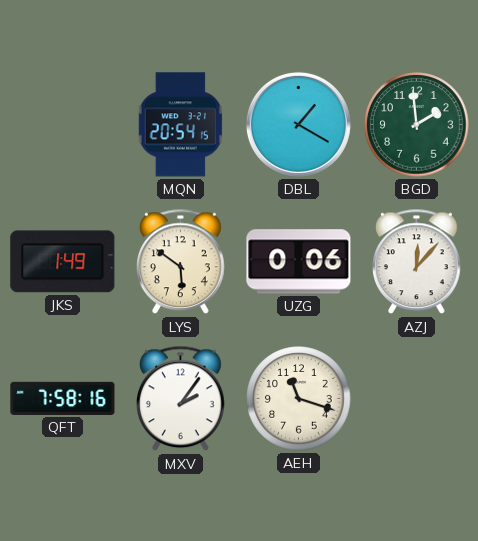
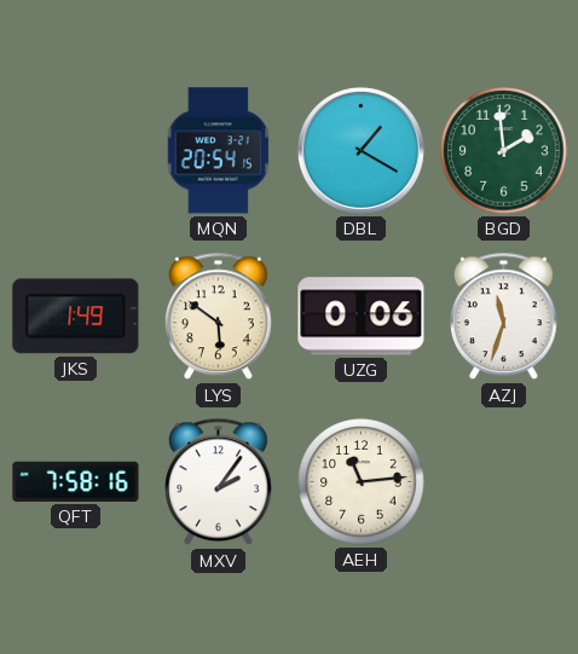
AZJ: 12:07 -> 11:33
AEH: 11:18 -> 11:14
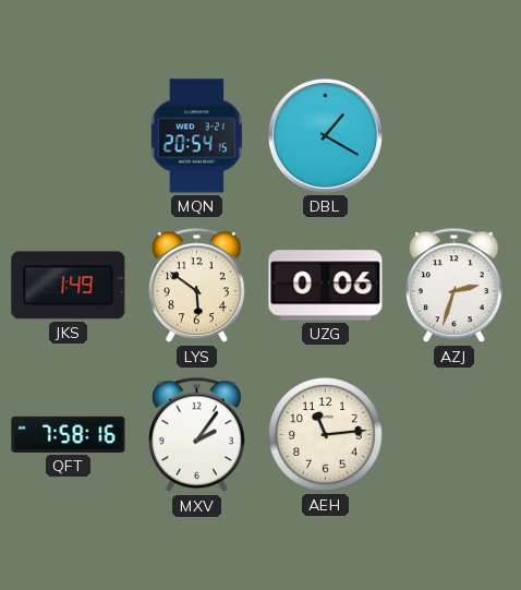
BGD: 1:59 -> none
AZJ: 11:33 -> 2:33
